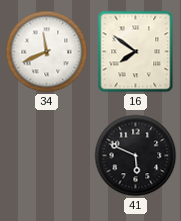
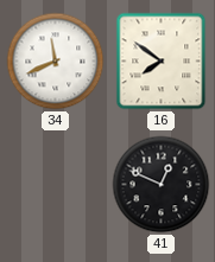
41: 5:49 -> 12:49
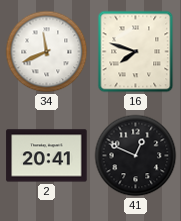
16: 7:51 -> 7:48
2: none -> 20:41
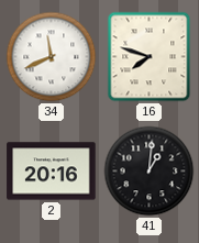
2: 20:41 -> 20:16
41: 12:49 -> 1:01
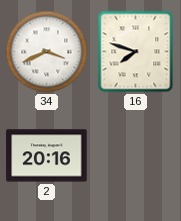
34: 11:41 -> 3:41
41: 1:01 -> none
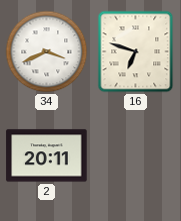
16: 7:48 -> 6:48
2: 20:16 -> 20:11
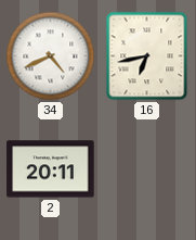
34: 3:41 -> 4:41
16: 6:48 -> 6:43
